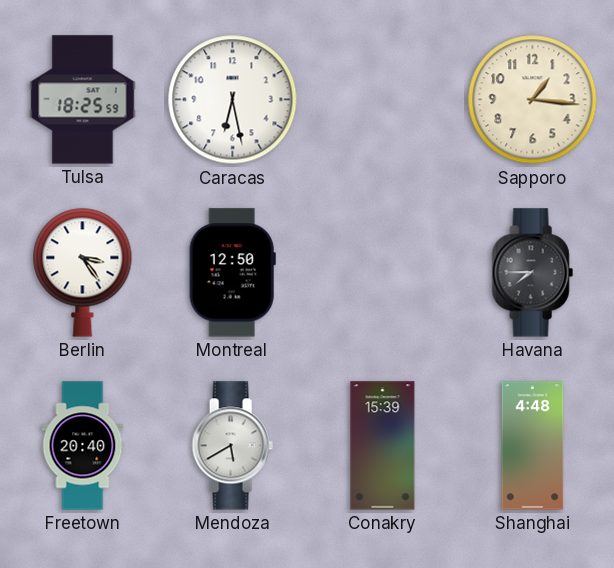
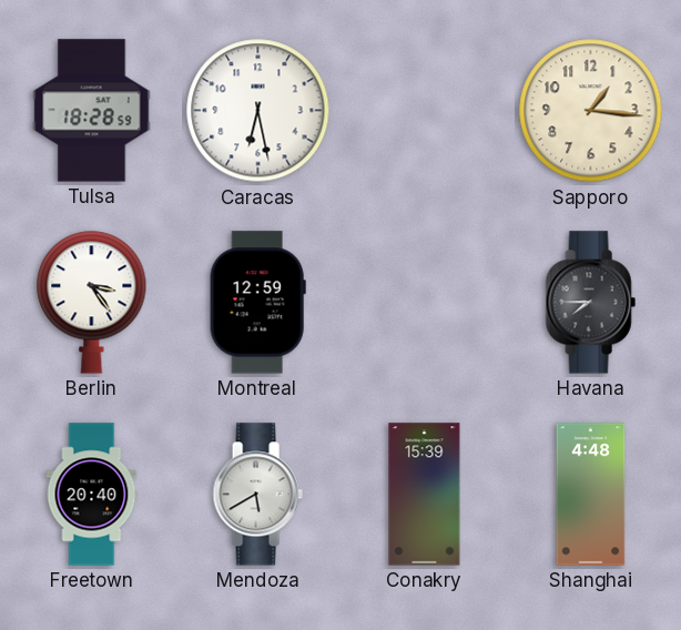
Tulsa: 18:25 -> 18:28
Montreal: 12:50 -> 12:59
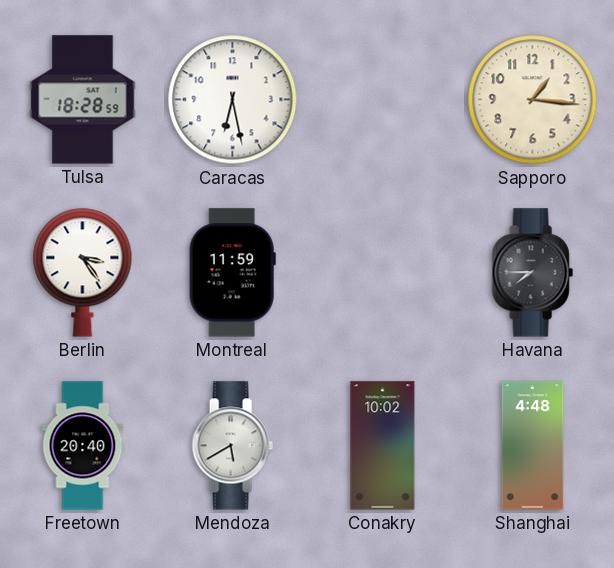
Montreal: 12:59 -> 11:59
Conakry: 15:39 -> 10:02
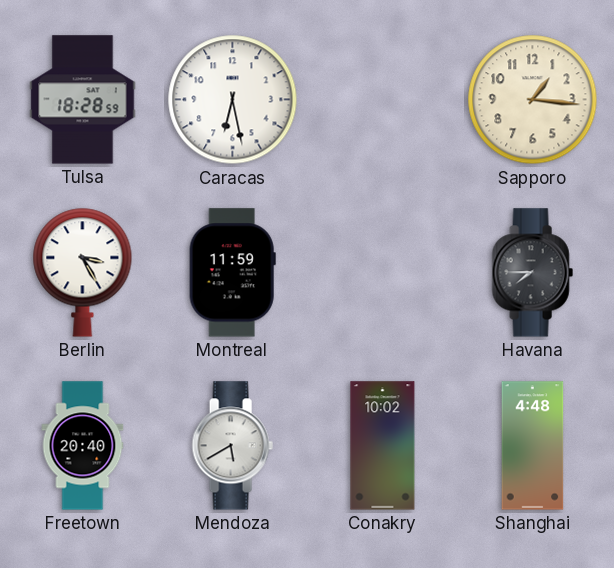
Berlin: 3:24 -> 3:25
